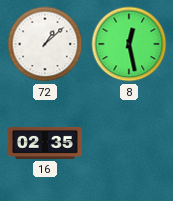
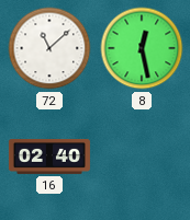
72: 1:08 -> 11:08
16: 02:35 -> 02:40
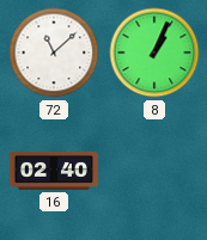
8: 12:28 -> 1:04
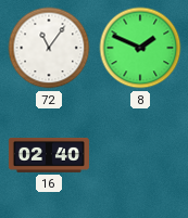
72: 11:08 -> 11:06
8: 1:04 -> 1:49
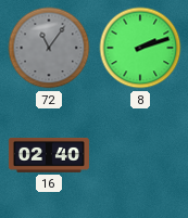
72 dial: white -> grey
8: 1:49 -> 2:12
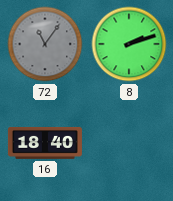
16: 02:40 -> 18:40
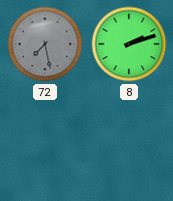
72: 11:06 -> 7:28
16: 18:40 -> none
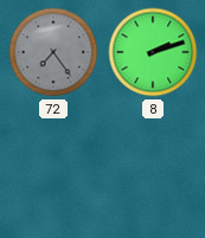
72: 7:28 -> 7:24
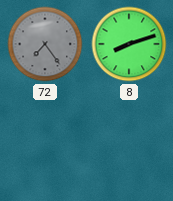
8: 2:12 -> 8:12
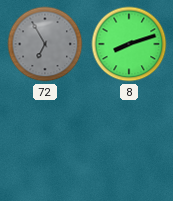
72: 7:24 -> 6:55
